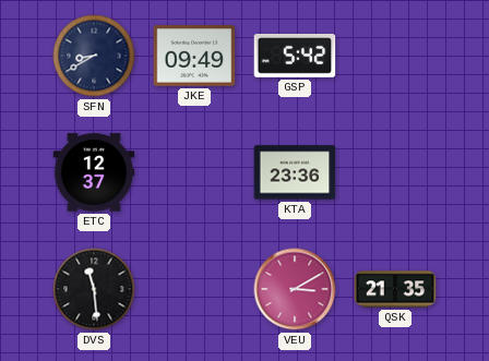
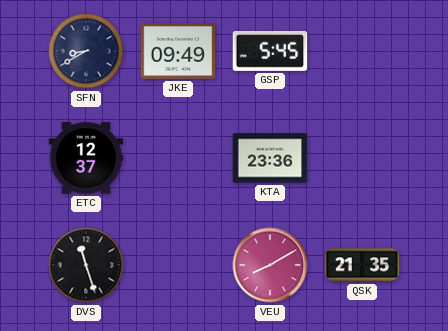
GSP: 5:42 -> 5:45
DVS: 11:29 -> 11:27
VEU: 3:10 -> 8:10
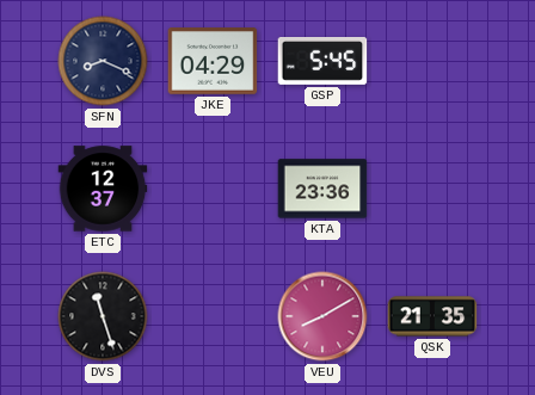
SFN: 8:40 -> 8:19
JKE: 09:49 -> 04:29
